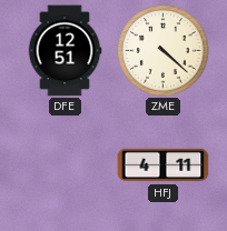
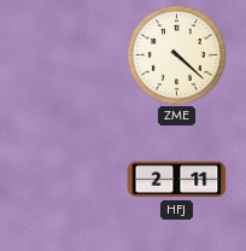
DFE: 12:51 -> none
HFJ: 4:11 -> 2:11
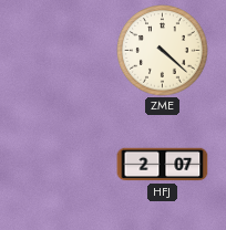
HFJ: 2:11 -> 2:07
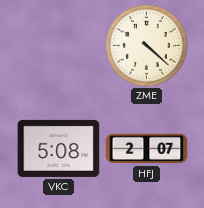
VKC: none -> 5:08
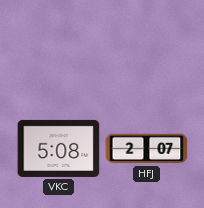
ZME: 4:22 -> none
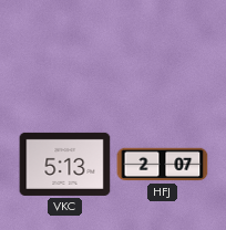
VKC: 5:08 -> 5:13
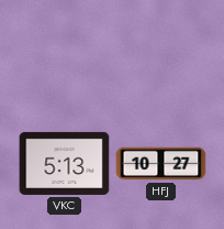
HFJ: 2:07 -> 10:27
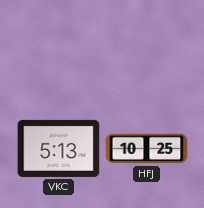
HFJ: 10:27 -> 10:25
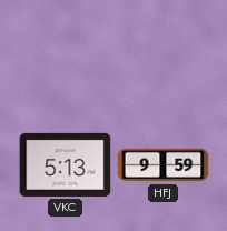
HFJ: 10:25 -> 9:59
